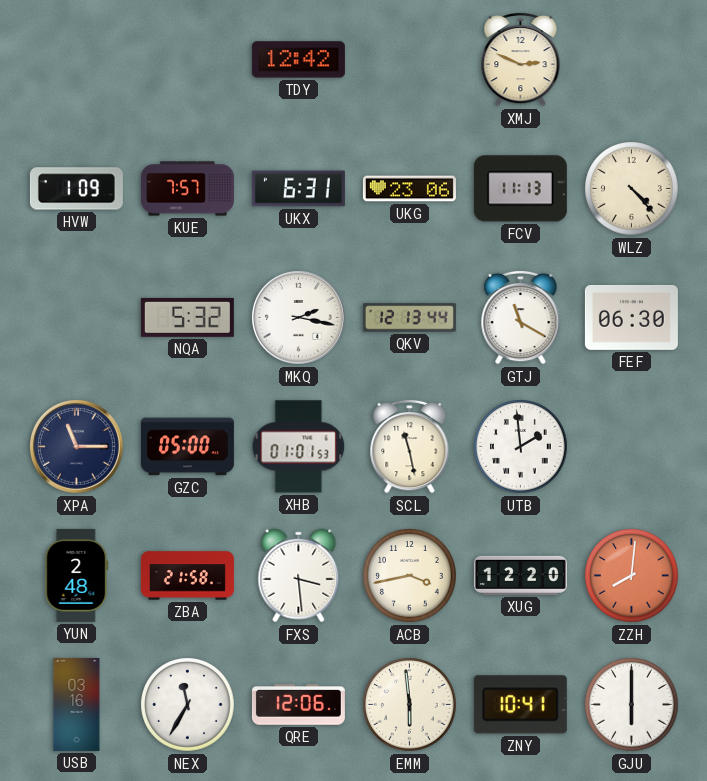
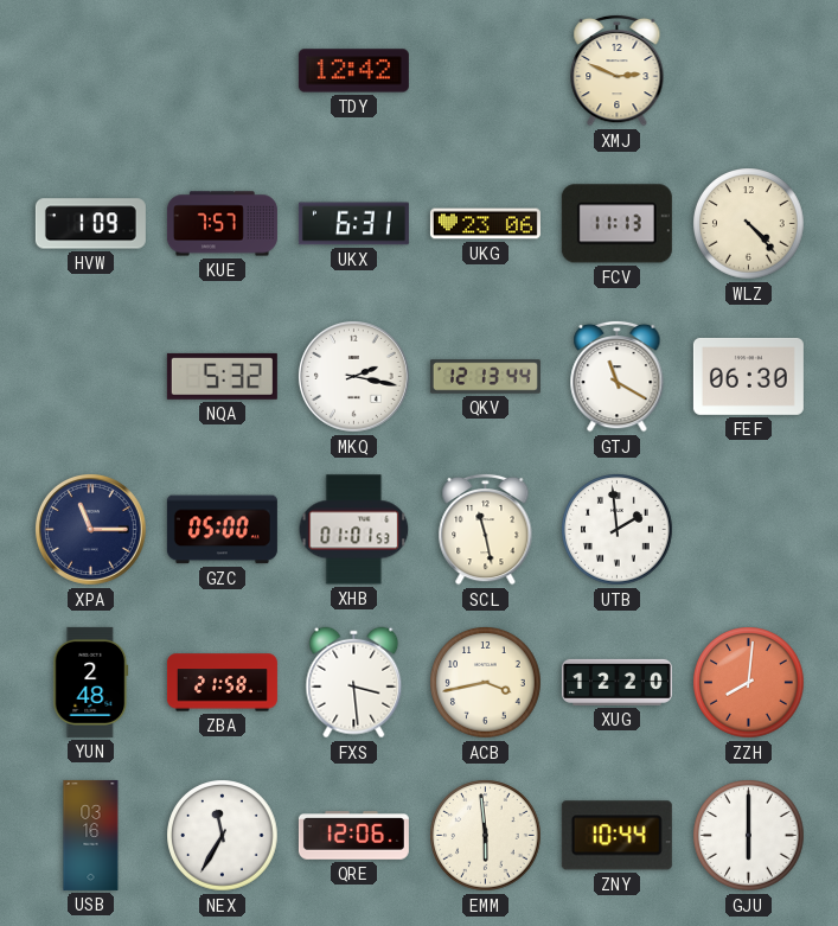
ZNY: 10:41 -> 10:44
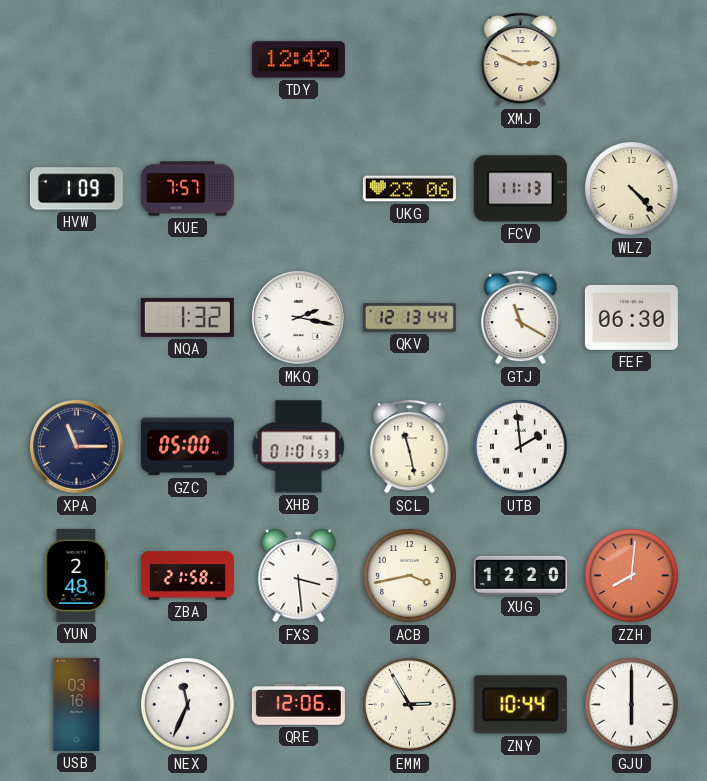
UKX: 6:31 -> none
NQA: 5:32 -> 1:32
NEX: 11:35 -> 11:34
EMM: 5:59 -> 2:55
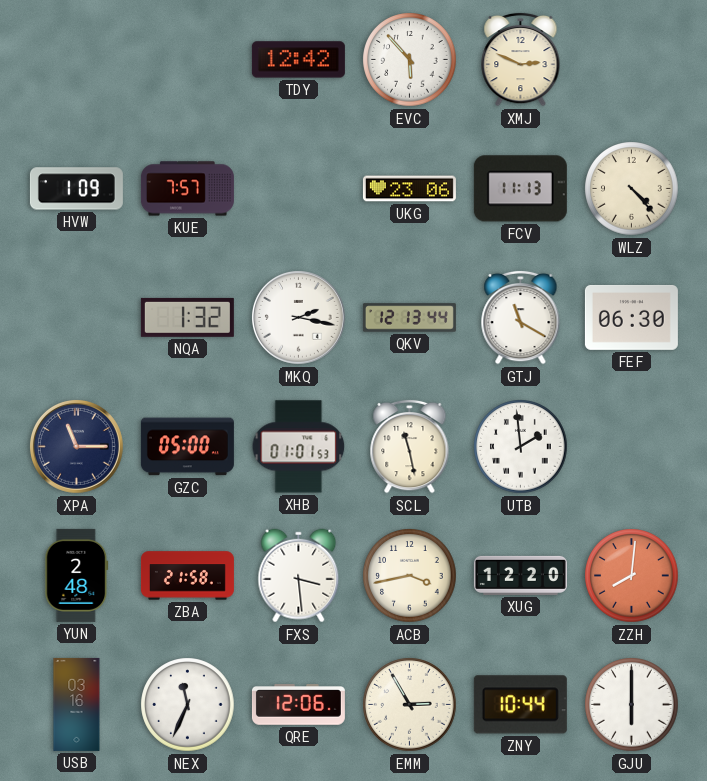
EVC: none -> 5:53
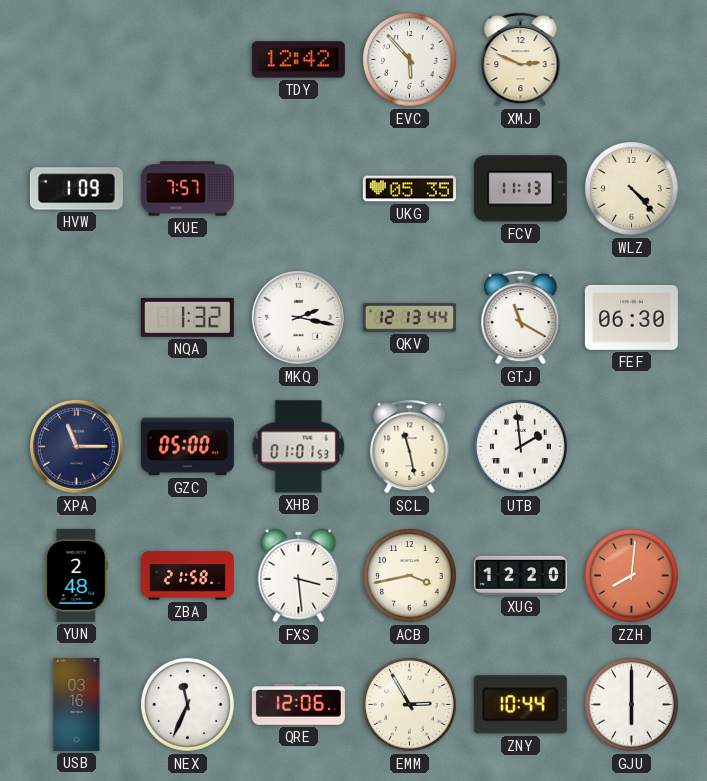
UKG: 23:06 -> 05:35
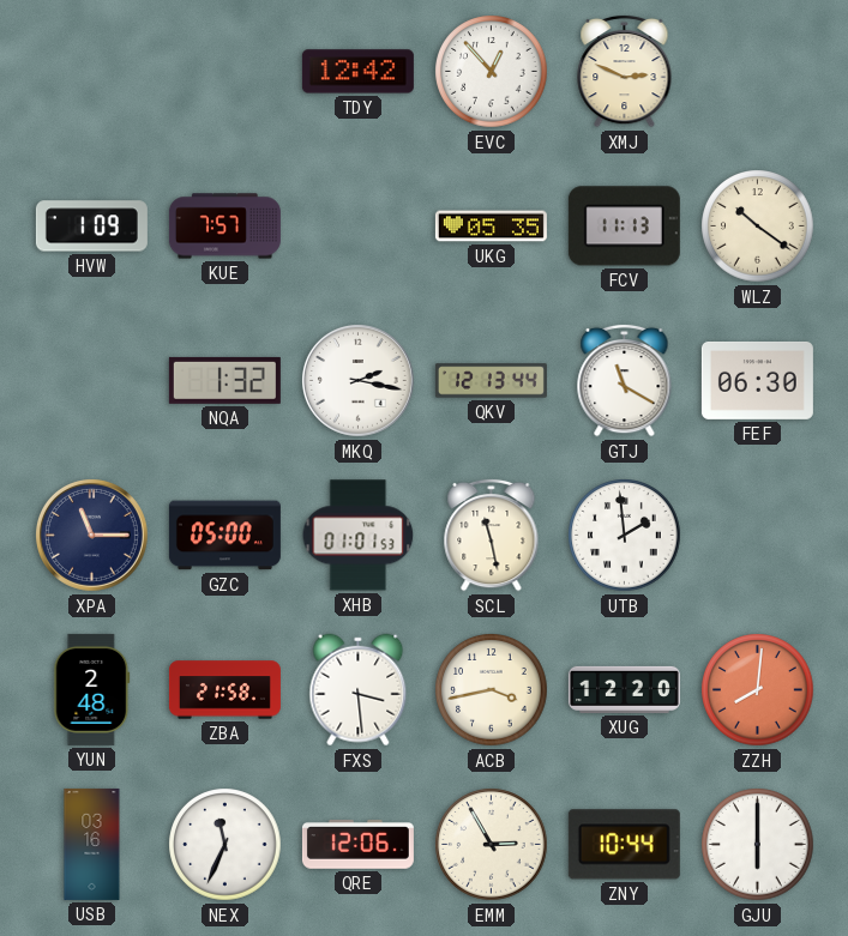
EVC: 5:53 -> 12:53
WLZ: 4:23 -> 10:21
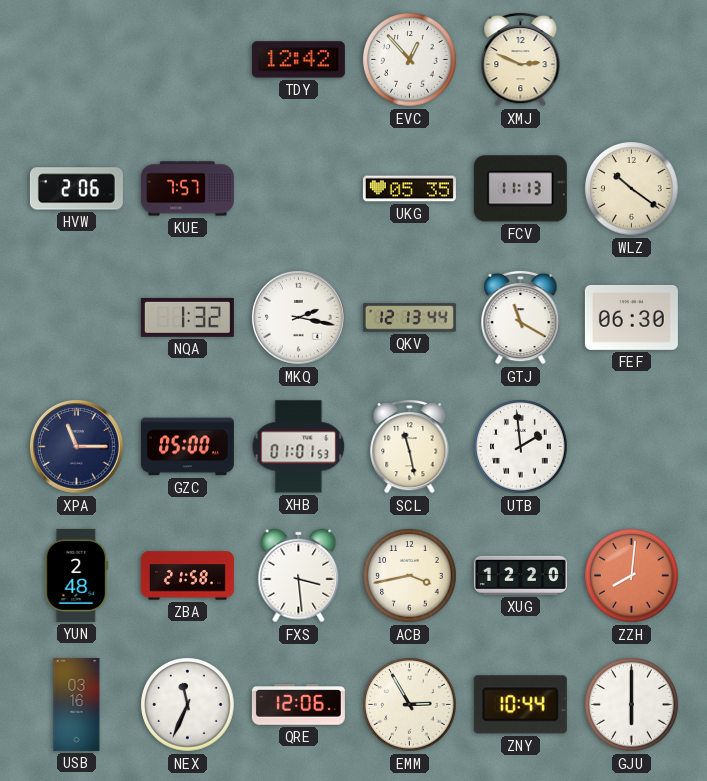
HVW: 1:09 -> 2:06
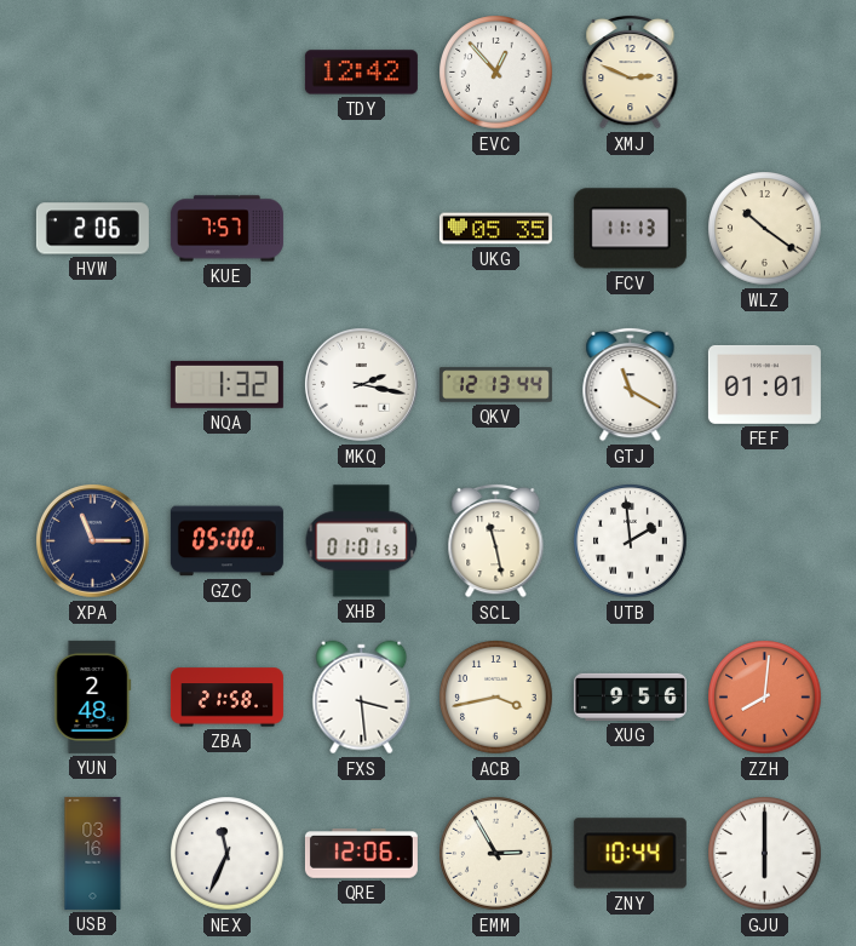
FEF: 06:30 -> 01:01
XUG: 12:20 -> 9:56
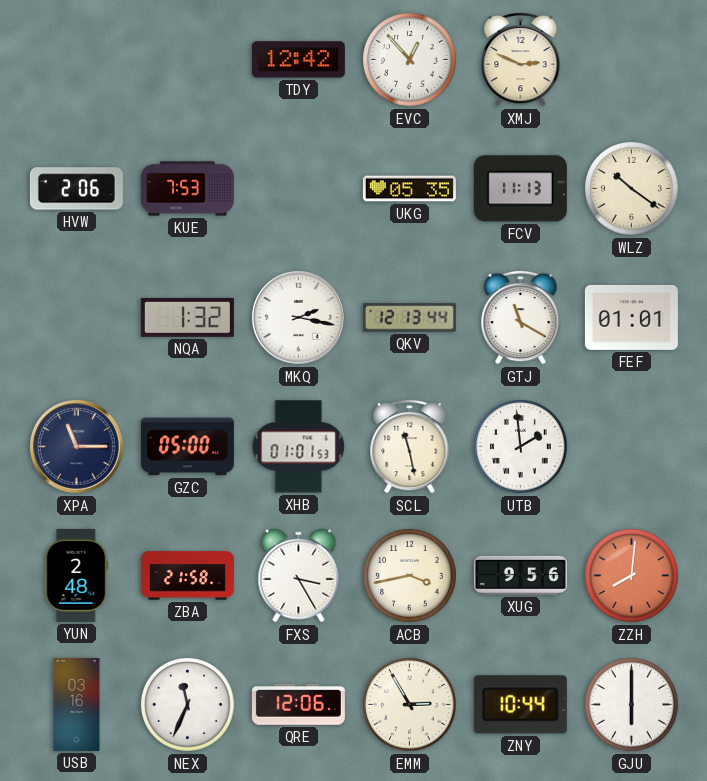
KUE: 7:57 -> 7:53
FXS: 3:29 -> 3:25
